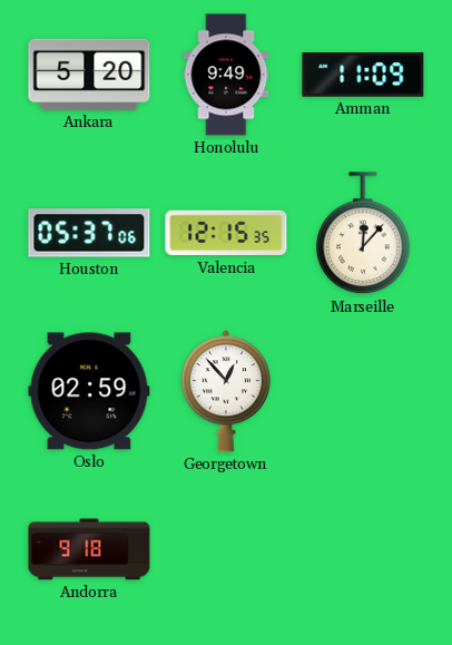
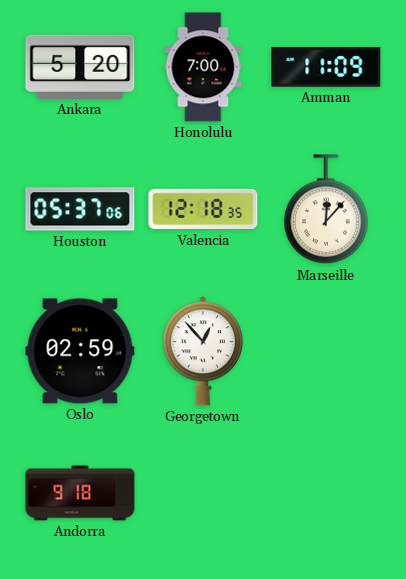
Honolulu: 9:49 -> 7:00
Valencia: 12:15 -> 12:18
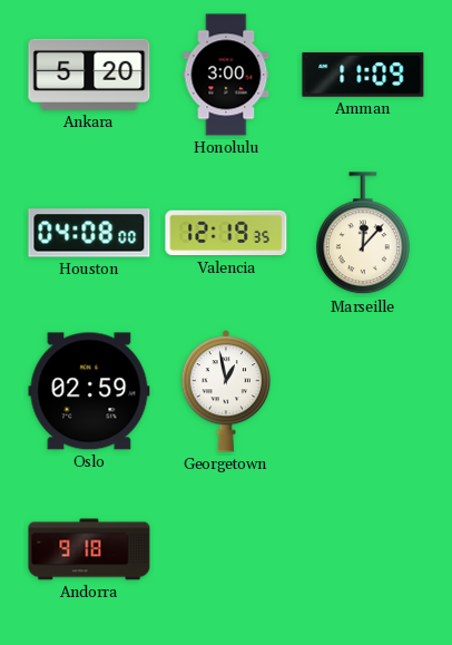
Honolulu: 7:00 -> 3:00
Houston: 05:37 -> 04:08
Valencia: 12:18 -> 12:19
Georgetown: 12:53 -> 12:58
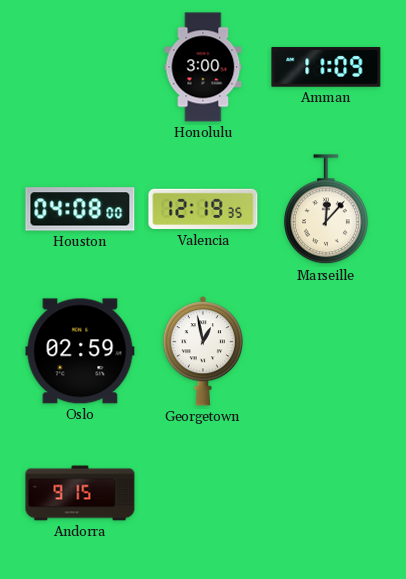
Ankara: 5:20 -> none
Andorra: 9:18 -> 9:15
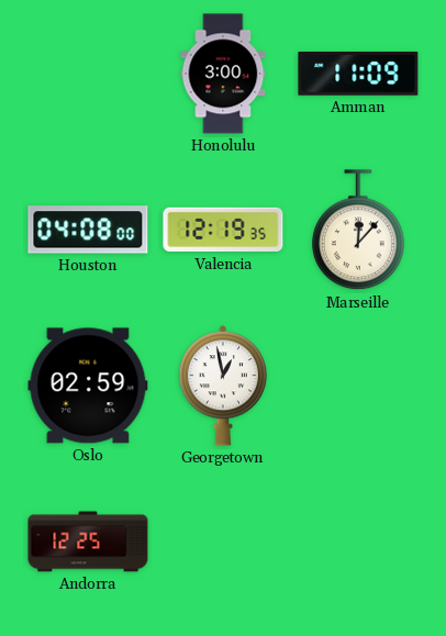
Andorra: 9:15 -> 12:25
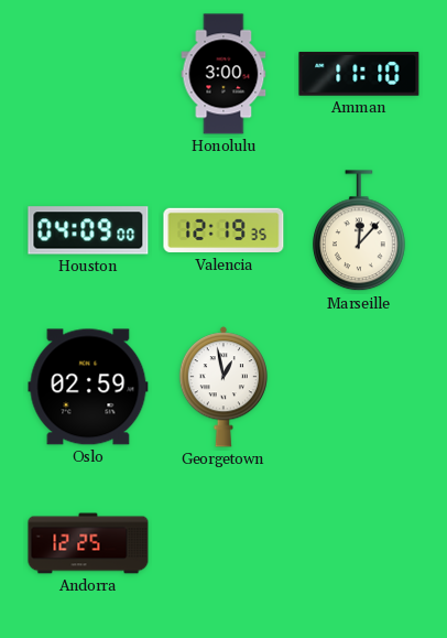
Amman: 11:09 -> 11:10
Houston: 04:08 -> 04:09
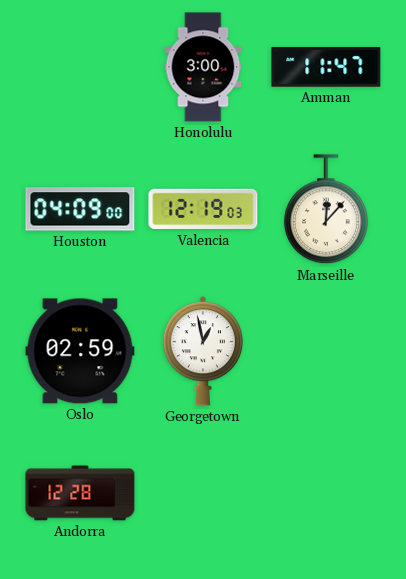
Amman: 11:10 -> 11:47
Valencia: 12:19:35 -> 12:19:03
Andorra: 12:25 -> 12:28
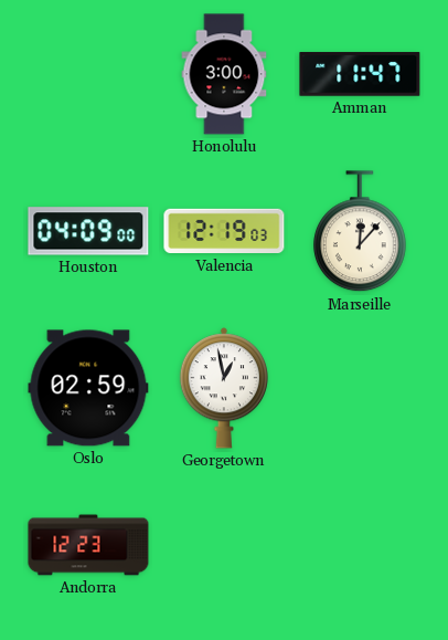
Andorra: 12:28 -> 12:23
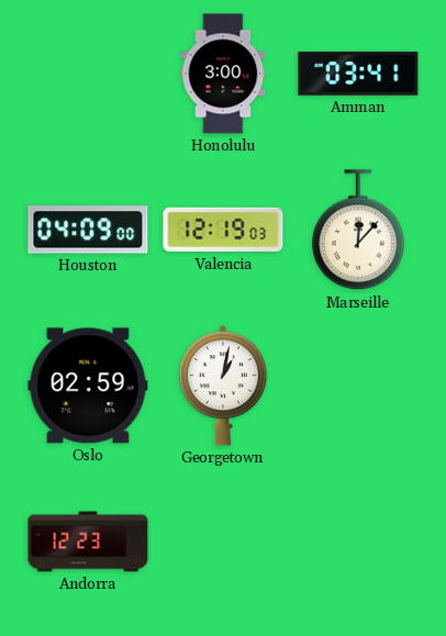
Amman: 11:47 -> 03:41
Georgetown: 12:58 -> 1:02
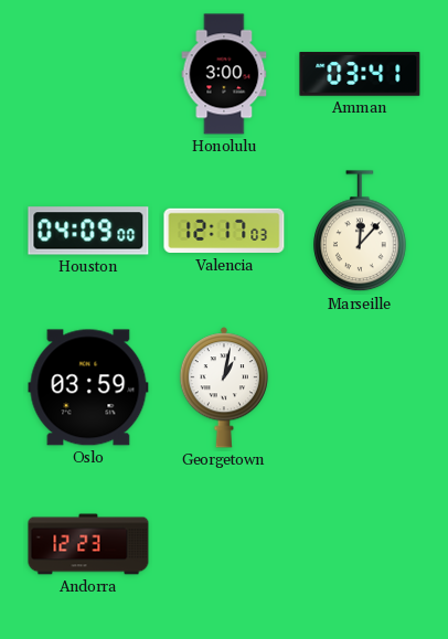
Valencia: 12:19 -> 12:17
Oslo: 02:59 -> 03:59
